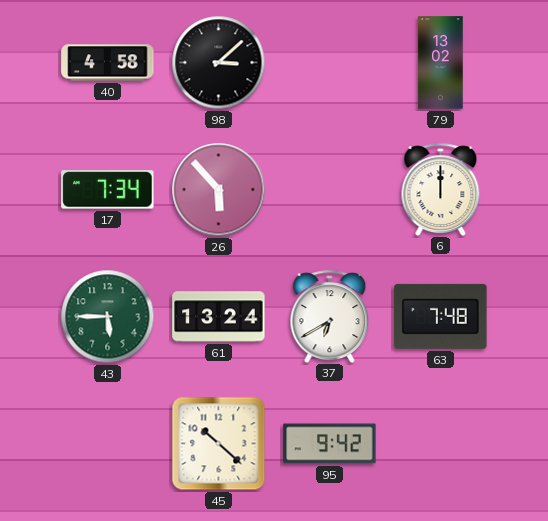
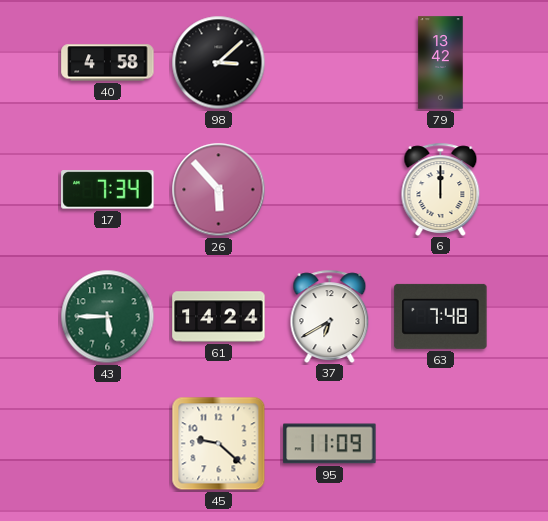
79: 13:02 -> 13:42
61: 13:24 -> 14:24
45: 10:22 -> 9:22
95: 9:42 -> 11:09
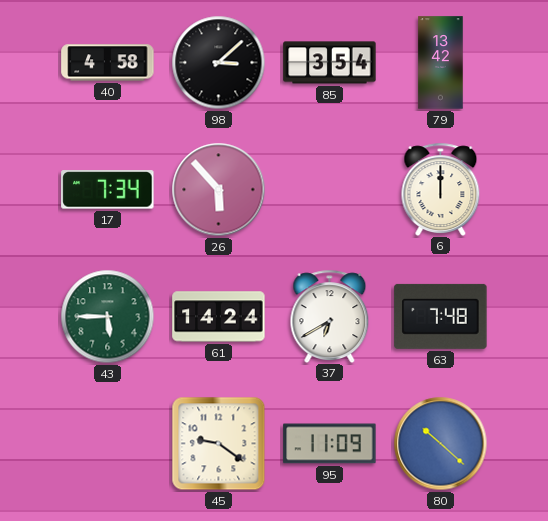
85: none -> 3:54
45: 9:22 -> 9:21
80: none -> 10:22
